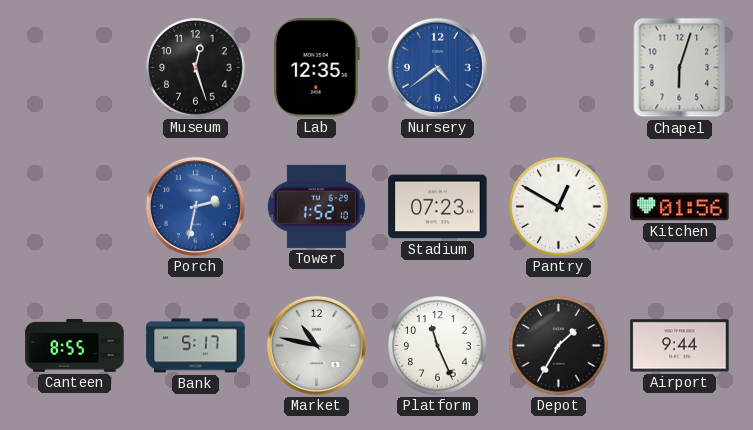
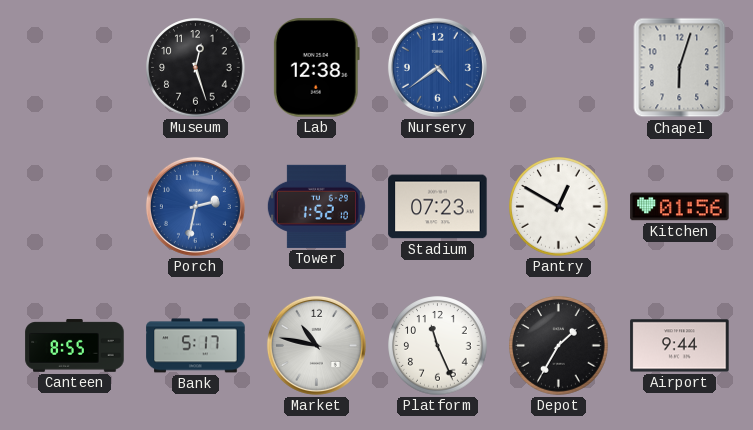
Lab: 12:35 -> 12:38
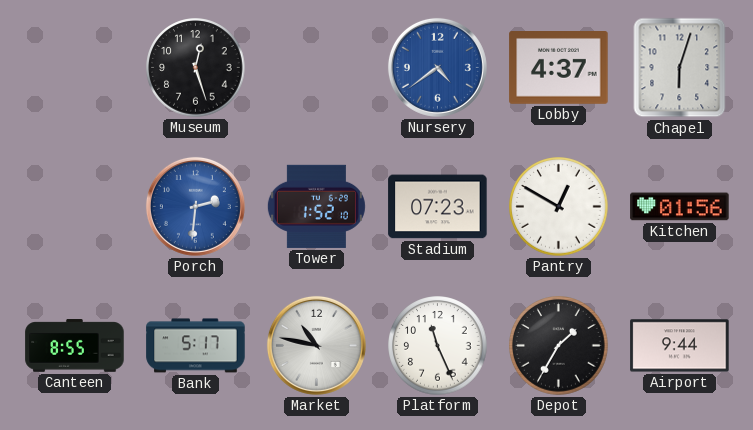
Lab: 12:38 -> none
Lobby: none -> 4:37
Porch: 2:32 -> 2:31
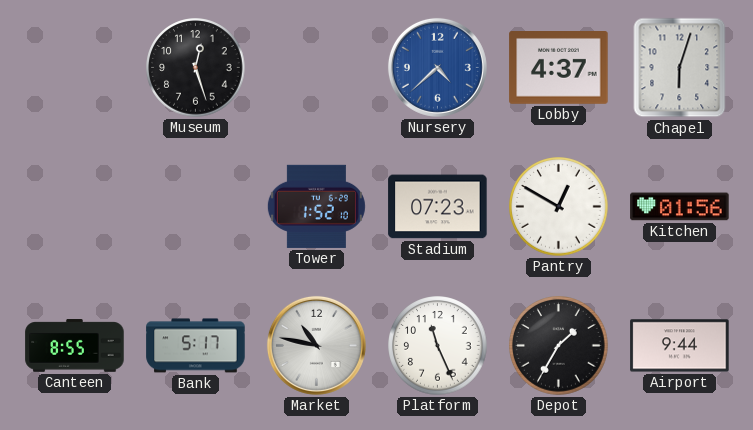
Nursery: 4:39 -> 4:38
Porch: 2:31 -> none
